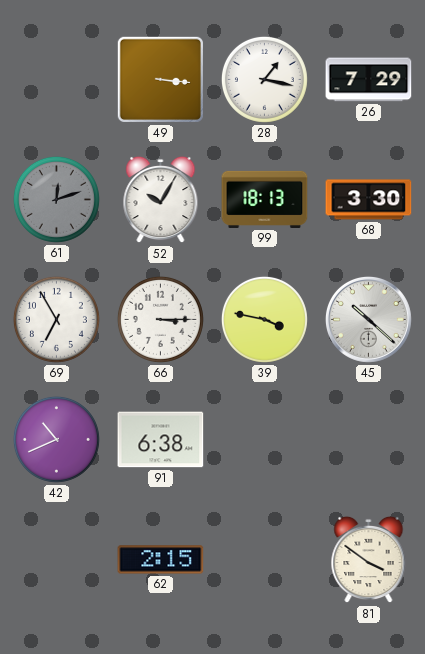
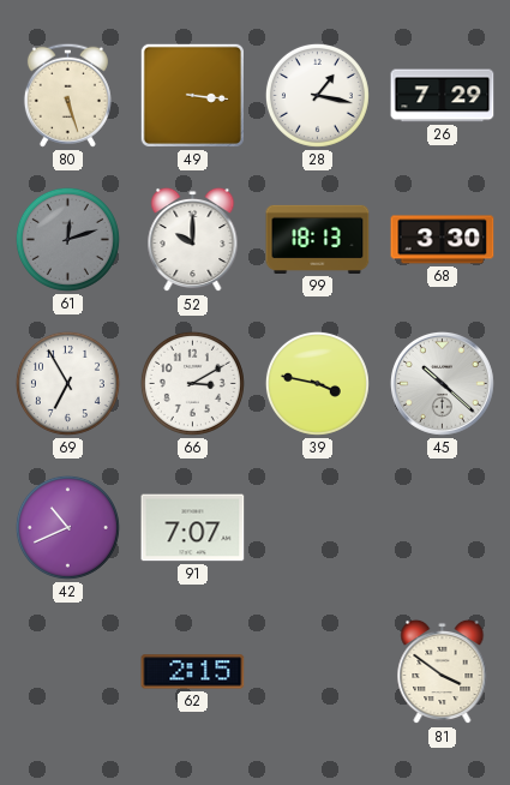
80: none -> 5:27
52: 10:05 -> 10:00
66: 3:15 -> 3:10
91: 6:38 -> 7:07
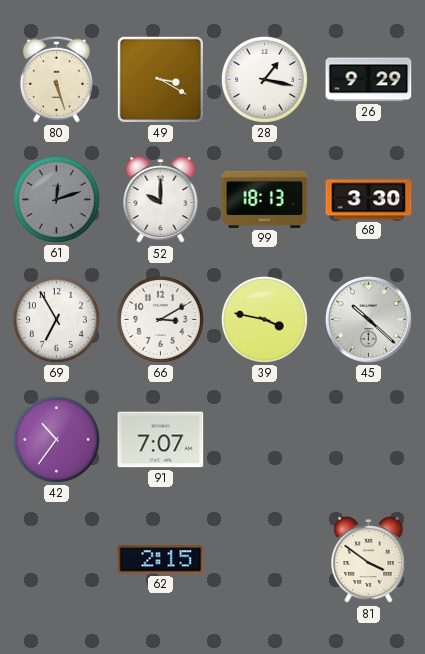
49: 3:16 -> 3:20
26: 7:29 -> 9:29
42: 10:41 -> 10:36
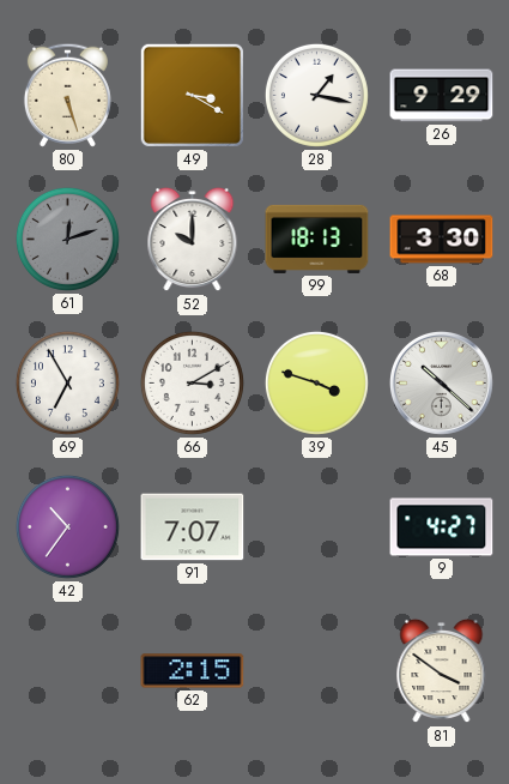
39: 3:47 -> 3:48
9: none -> 4:27
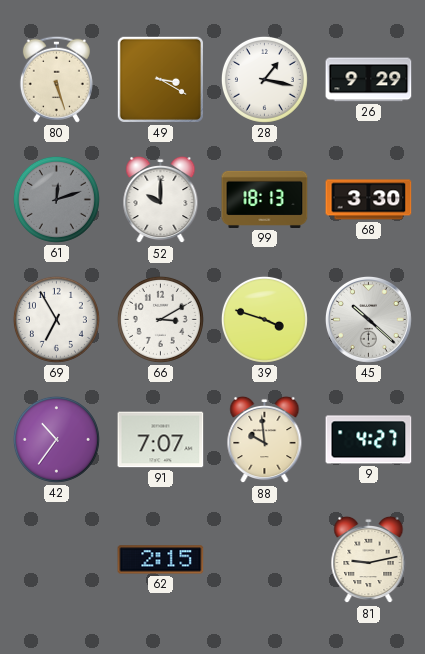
88: none -> 9:59
81: 3:51 -> 9:13
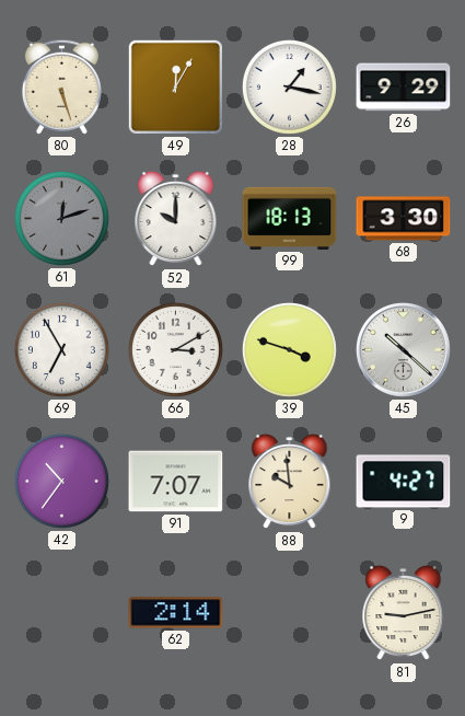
49: 3:20 -> 12:05
62: 2:15 -> 2:14
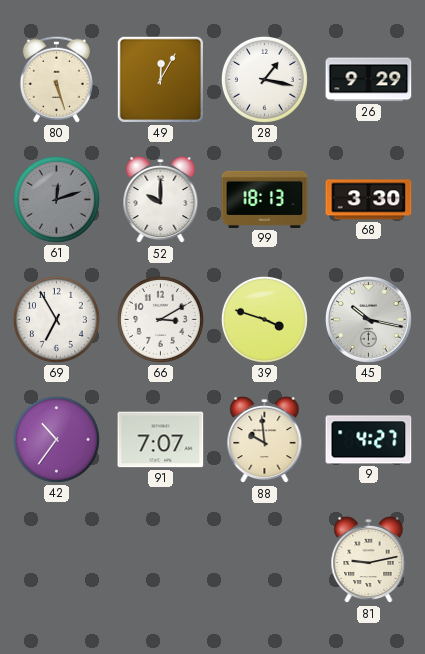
45: 10:22 -> 10:17
62: 2:14 -> none
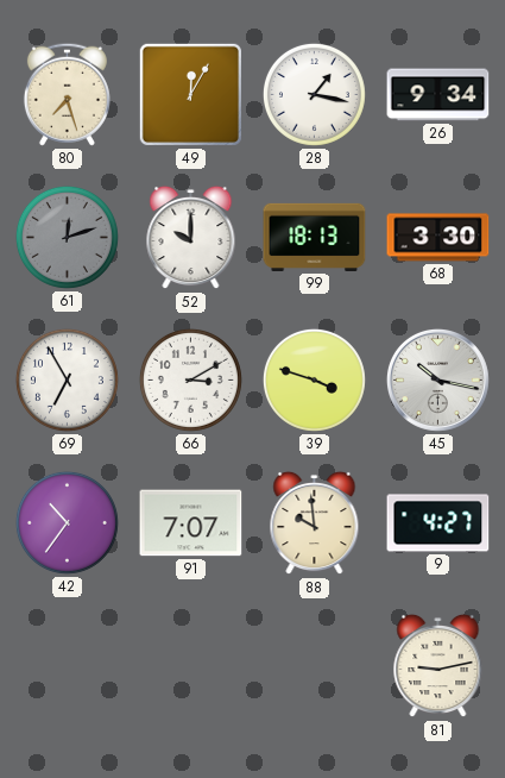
80: 5:27 -> 7:27
26: 9:29 -> 9:34
